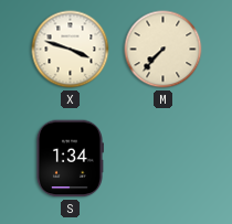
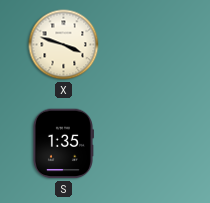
M: 7:37 -> none
S: 1:34 -> 1:35
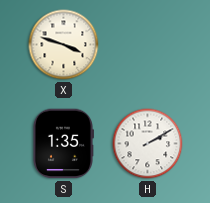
H: none -> 2:10
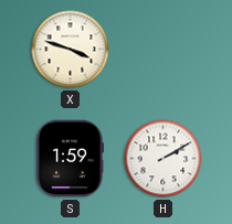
S: 1:35 -> 1:59
